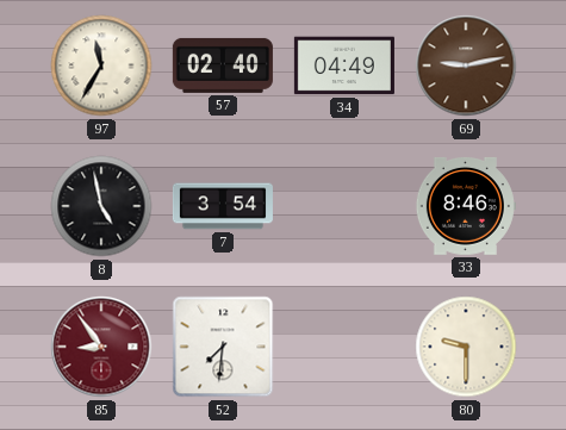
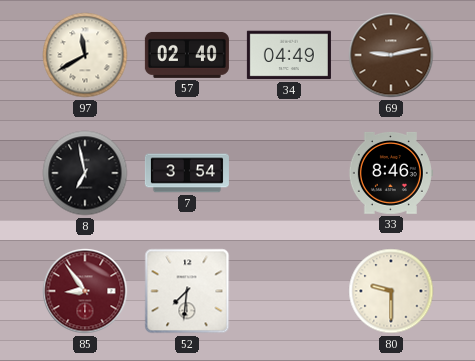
97: 11:35 -> 11:40
8: 4:58 -> 6:58
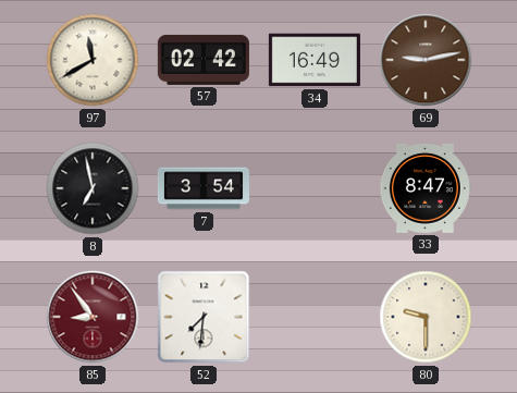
57: 02:40 -> 02:42
34: 04:49 -> 16:49
33: 8:46 -> 8:47
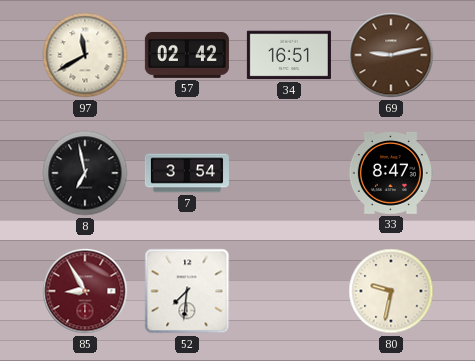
34: 16:49 -> 16:51
85: 8:54 -> 8:55
80: 9:30 -> 9:32
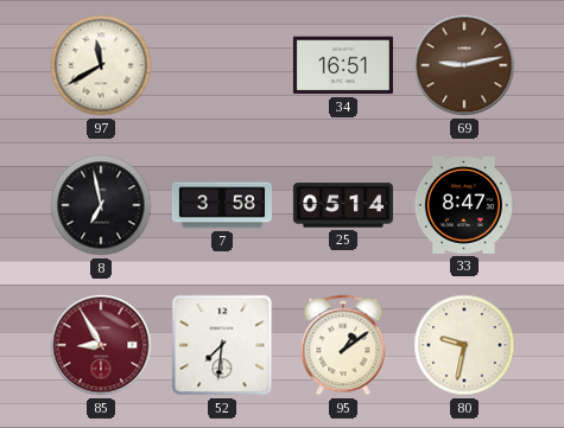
57: 02:42 -> none
7: 3:54 -> 3:58
25: none -> 05:14
95: none -> 1:09
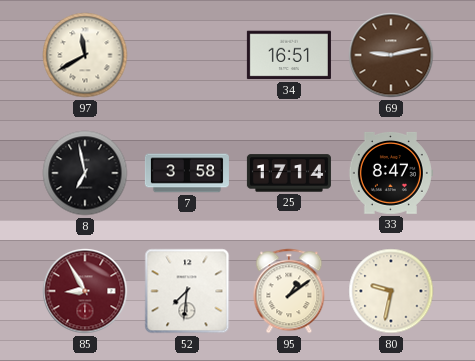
25: 05:14 -> 17:14
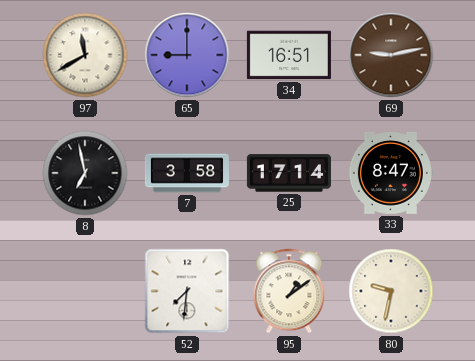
65: none -> 9:00
85: 8:55 -> none
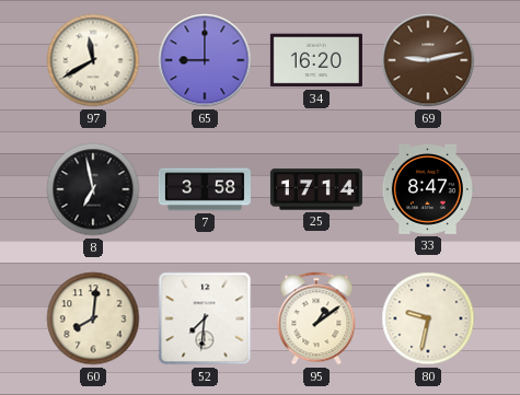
34: 16:51 -> 16:20
60: none -> 8:01
